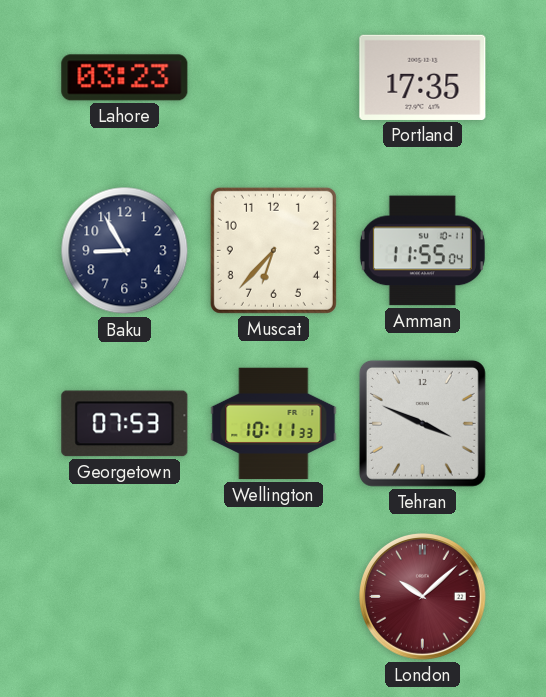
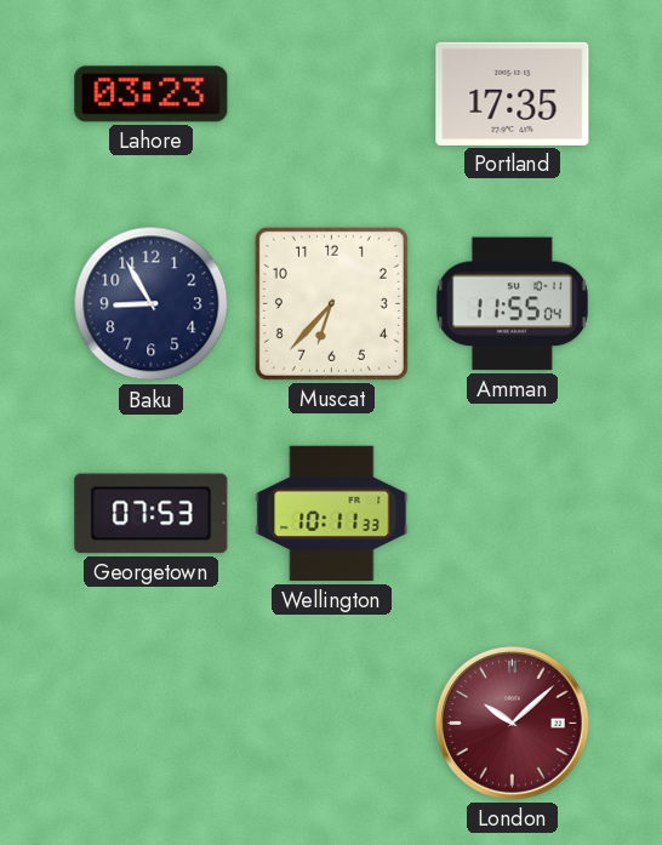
Tehran: 3:49 -> none
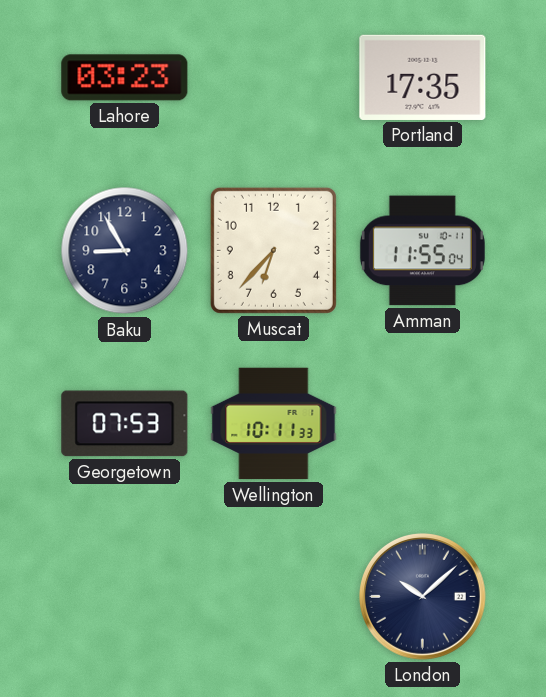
London dial: burgundy -> navy
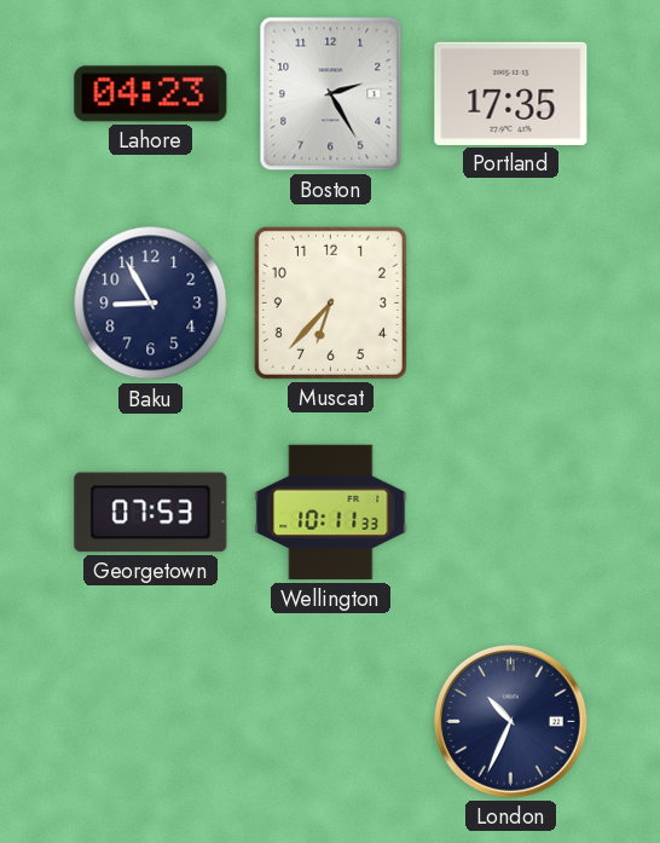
Lahore: 03:23 -> 04:23
Boston: none -> 2:25
Amman: 11:55 -> none
London: 10:08 -> 10:34
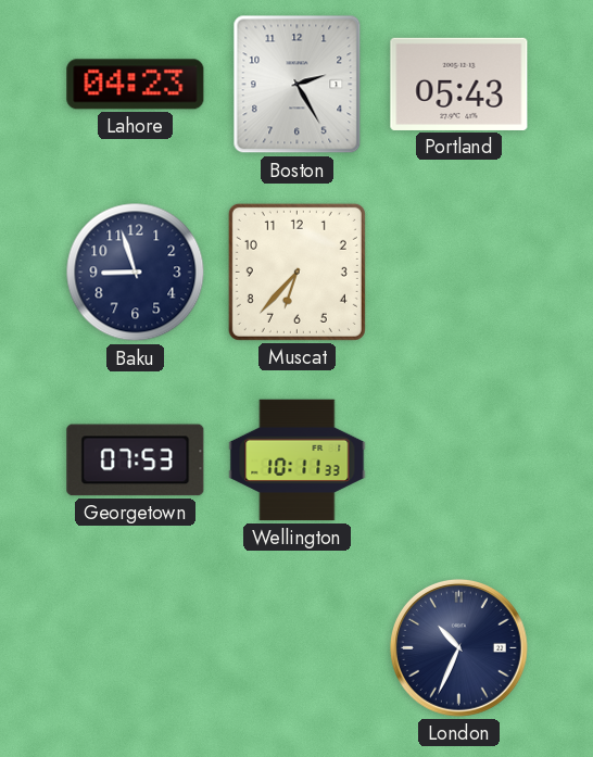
Portland: 17:35 -> 05:43
Baku: 8:55 -> 8:57
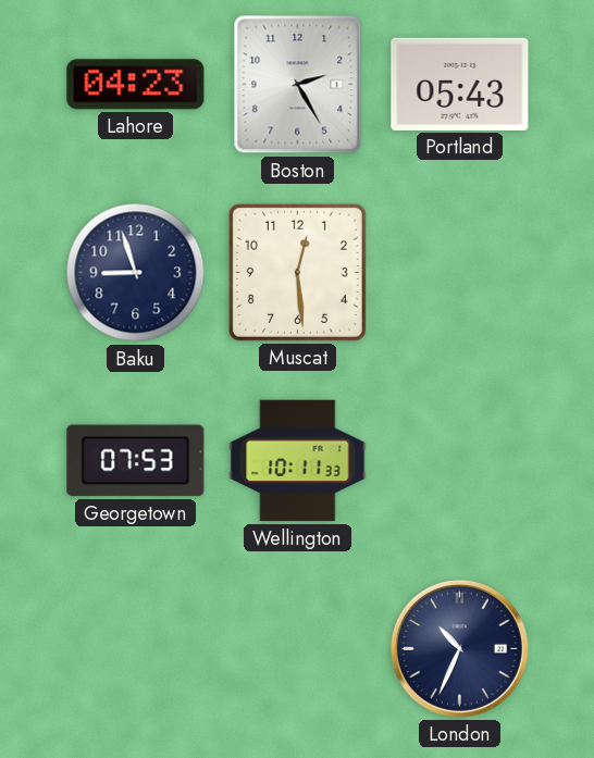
Muscat: 6:37 -> 12:29
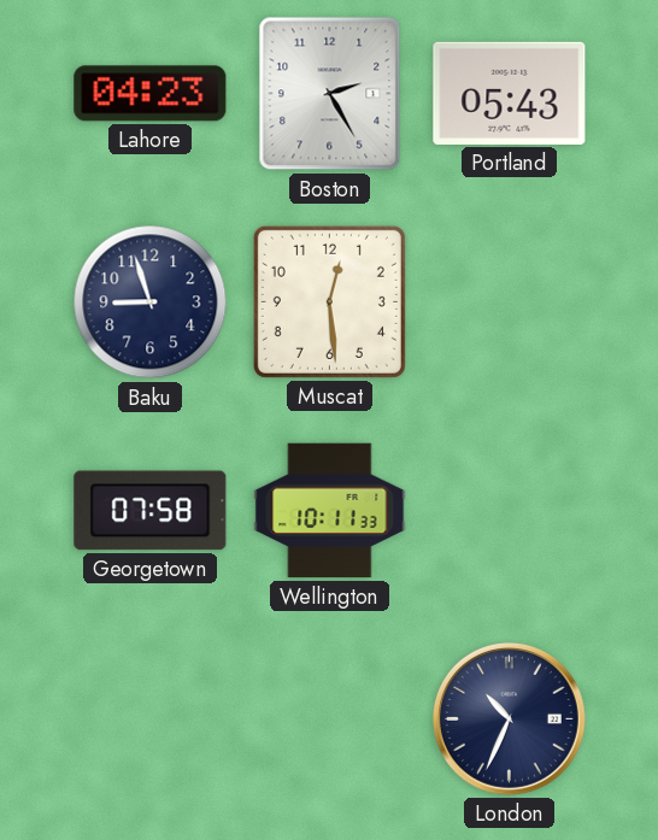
Georgetown: 07:53 -> 07:58
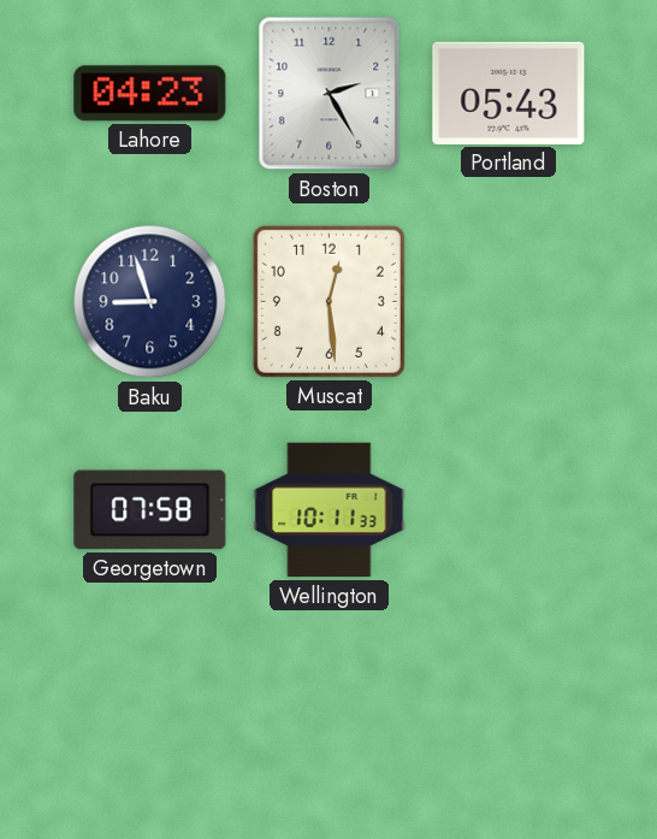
London: 10:34 -> none
